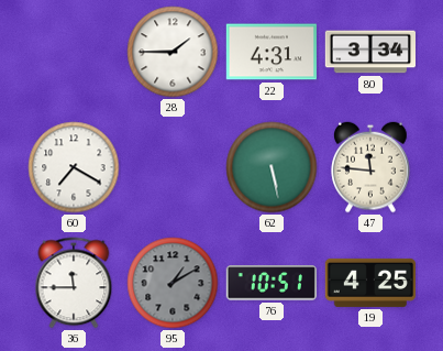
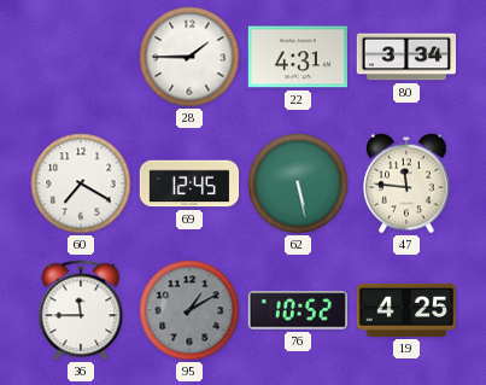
69: none -> 12:45
76: 10:51 -> 10:52
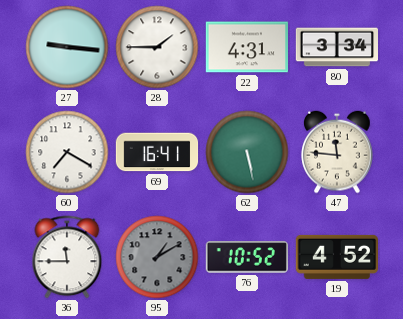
27: none -> 9:16
69: 12:45 -> 16:41
19: 4:25 -> 4:52
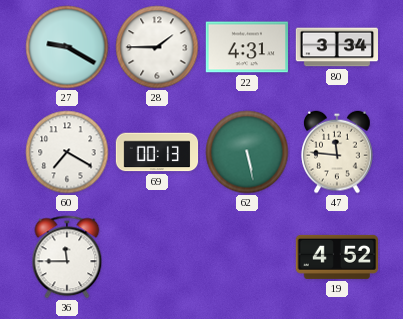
27: 9:16 -> 9:20
69: 16:41 -> 00:13
95: 1:10 -> none
76: 10:52 -> none
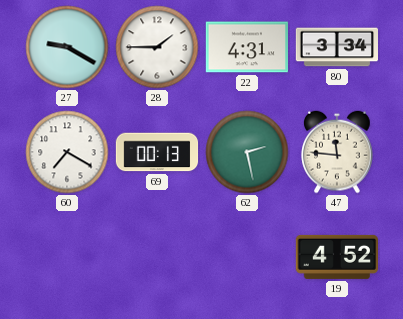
62: 5:28 -> 2:28
36: 11:45 -> none
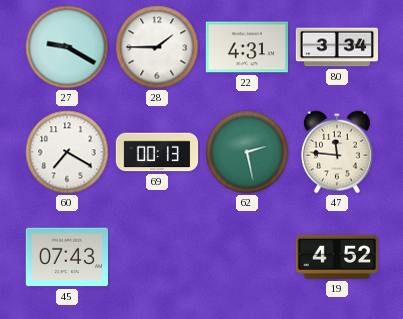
45: none -> 07:43
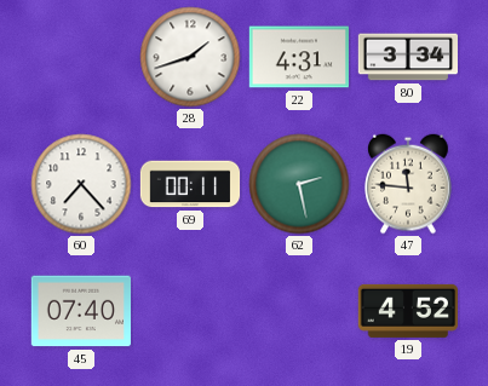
27: 9:20 -> none
28: 1:45 -> 1:42
60: 7:20 -> 7:23
69: 00:13 -> 00:11
45: 07:43 -> 07:40
